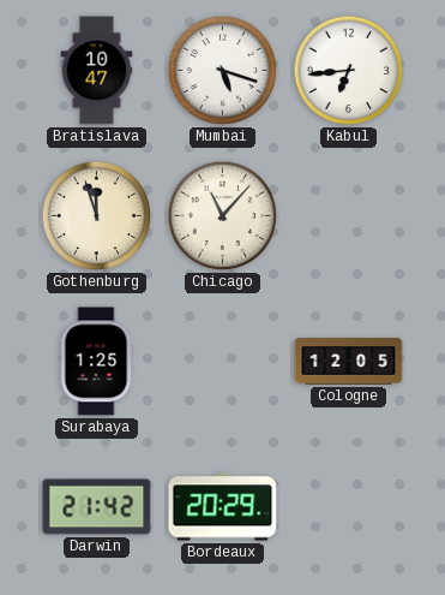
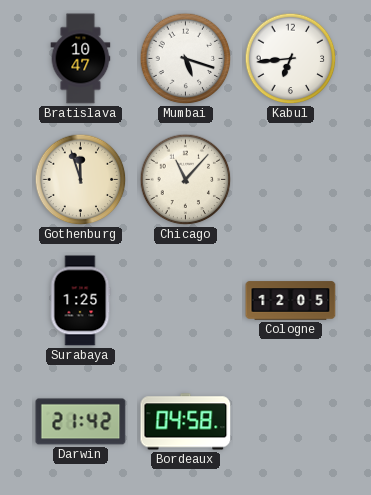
Bordeaux: 20:29 -> 04:58
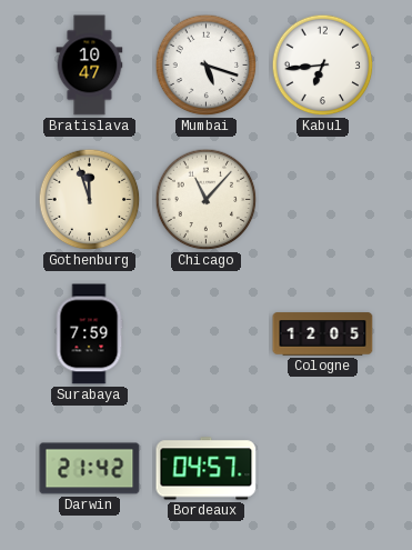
Surabaya: 1:25 -> 7:59
Bordeaux: 04:58 -> 04:57
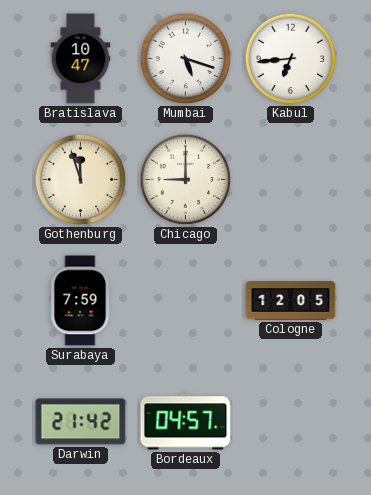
Chicago: 11:07 -> 9:00
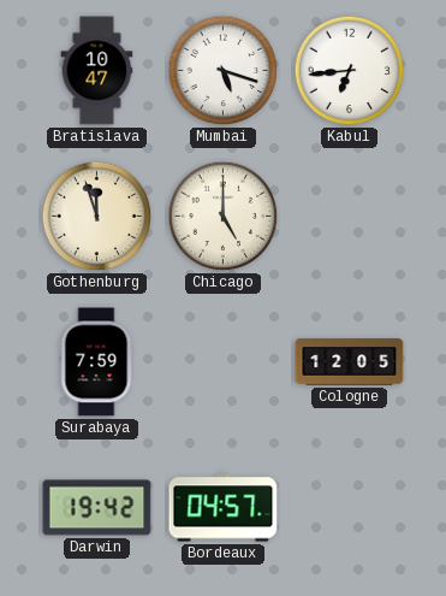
Chicago: 9:00 -> 5:00
Darwin: 21:42 -> 19:42
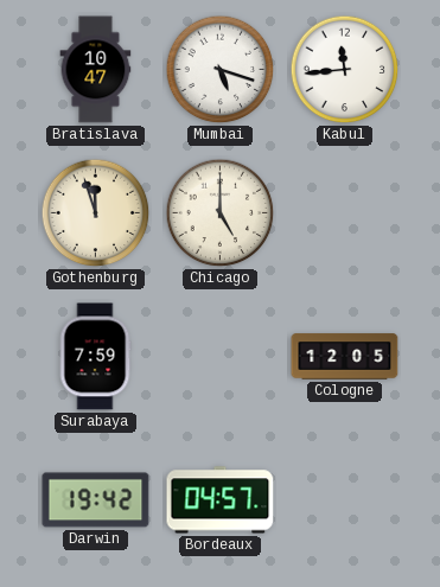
Kabul: 6:44 -> 11:44
